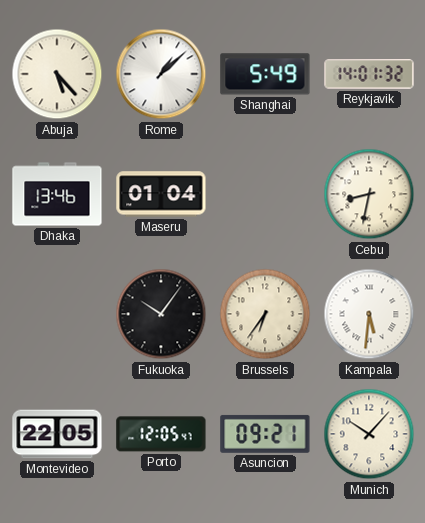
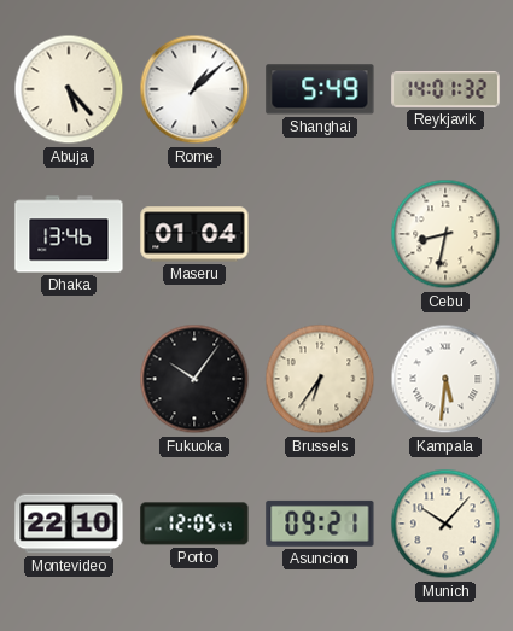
Montevideo: 22:05 -> 22:10
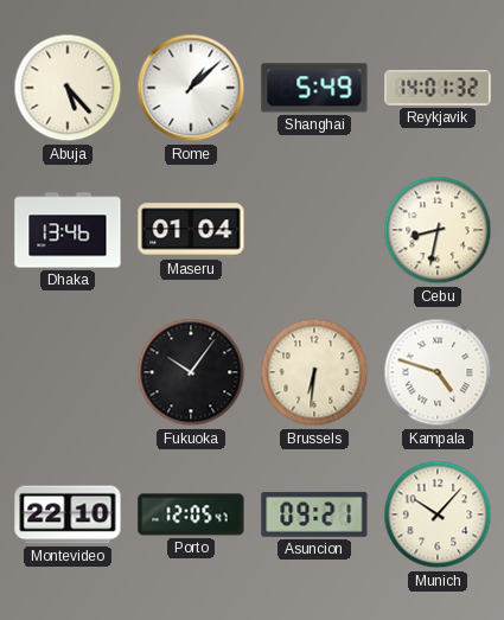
Brussels: 6:36 -> 6:31
Kampala: 5:31 -> 4:48
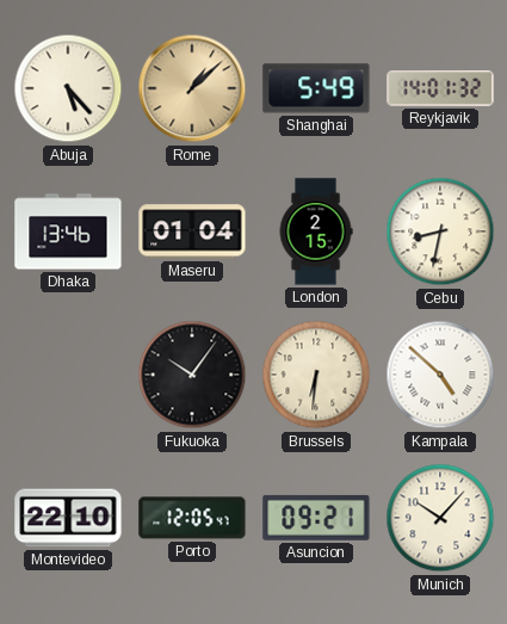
Rome dial: white -> champagne
London: none -> 2:15
Kampala: 4:48 -> 4:52
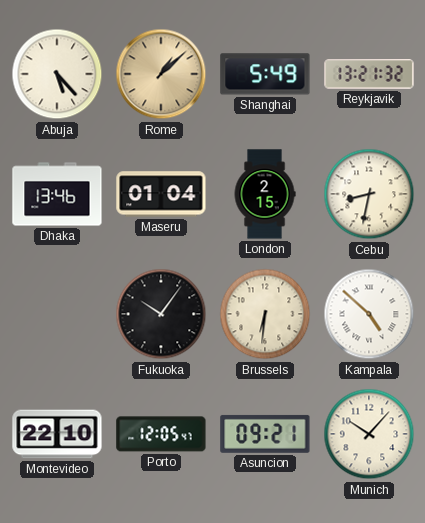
Reykjavik: 14:01 -> 13:21
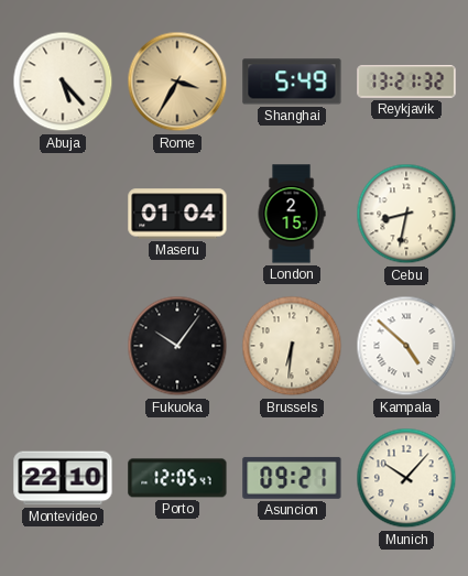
Rome: 1:08 -> 3:35
Dhaka: 13:46 -> none
